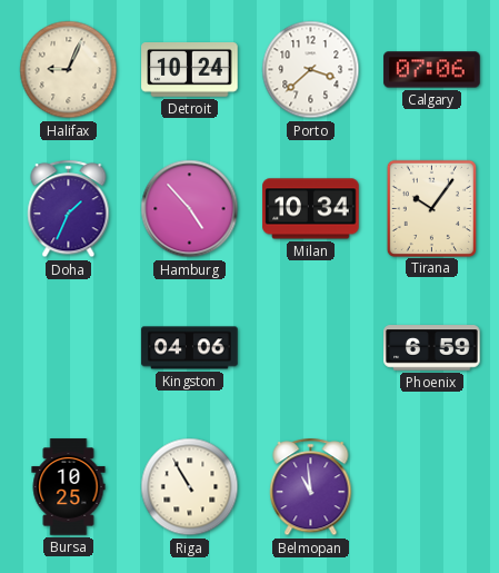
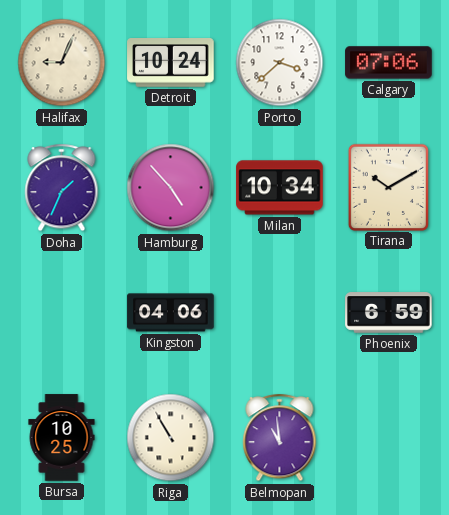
Tirana: 10:06 -> 10:10
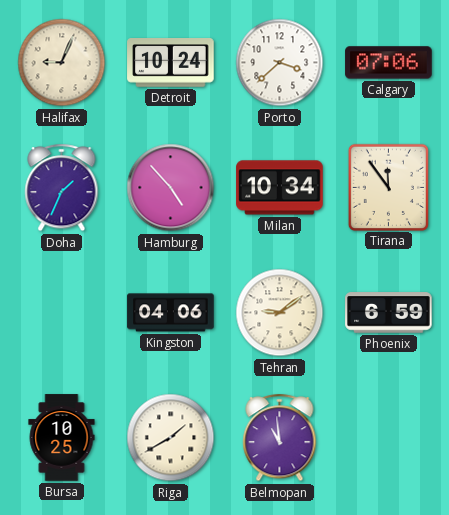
Tirana: 10:10 -> 11:54
Tehran: none -> 9:09
Riga: 10:55 -> 1:40
